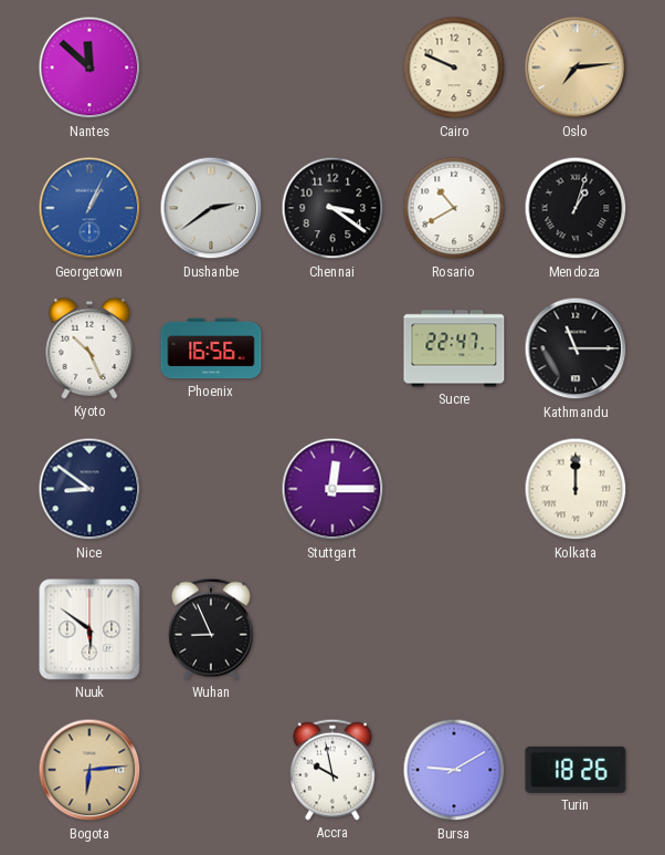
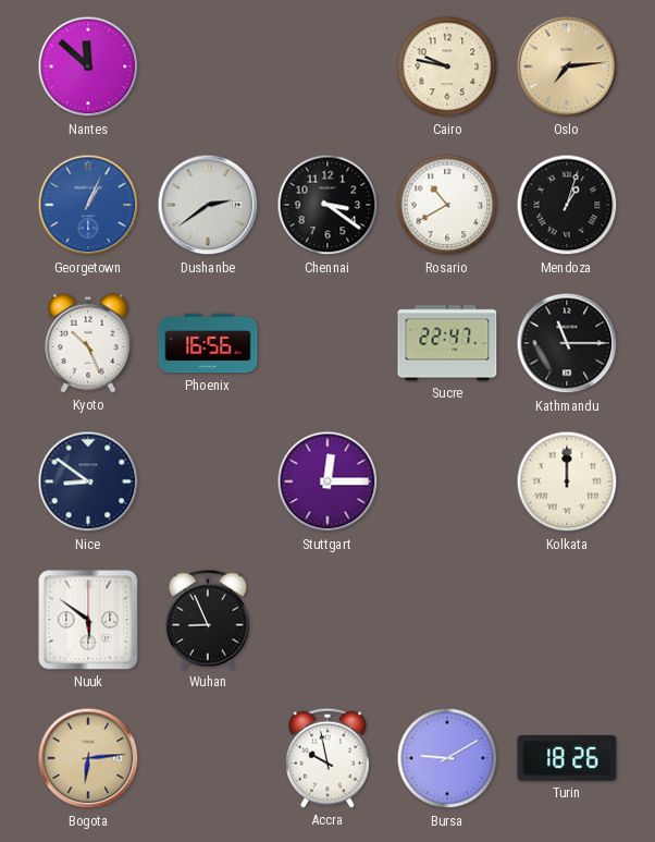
Cairo: 9:49 -> 9:47
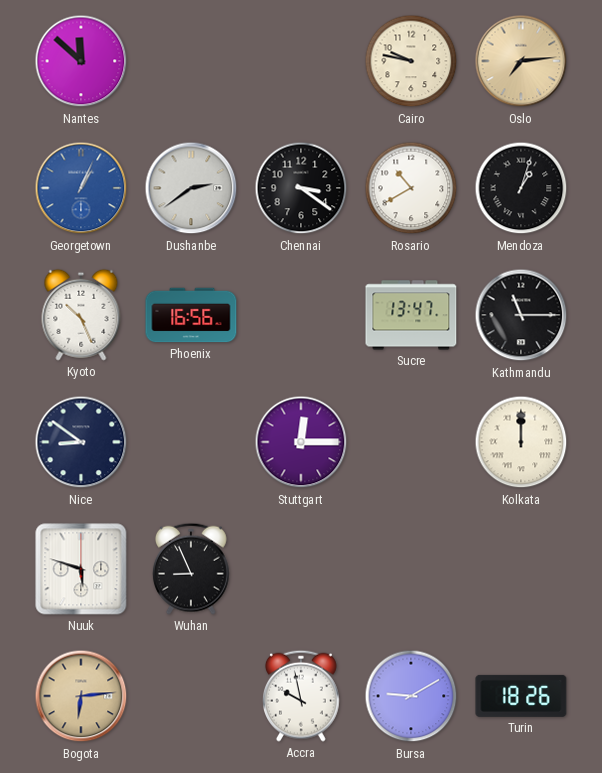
Sucre: 22:47 -> 13:47
Nuuk: 5:51 -> 5:48
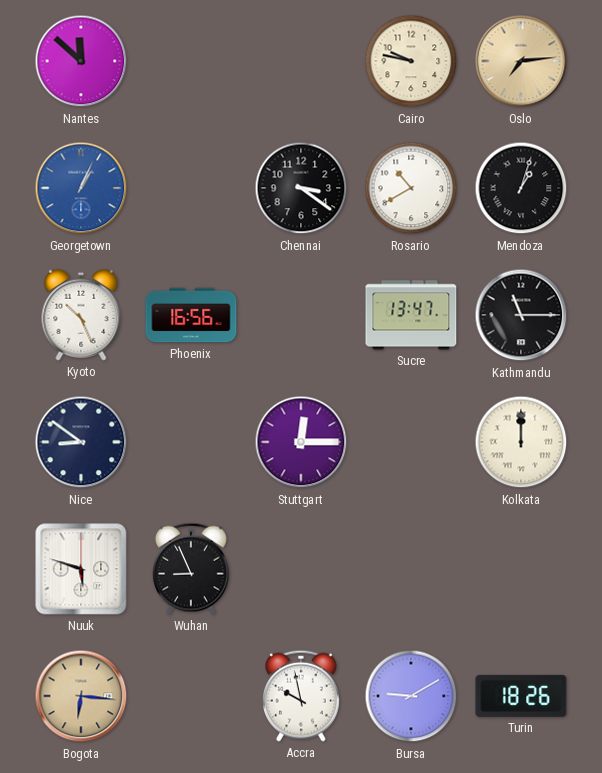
Dushanbe: 2:39 -> none
Bogota: 6:14 -> 6:16
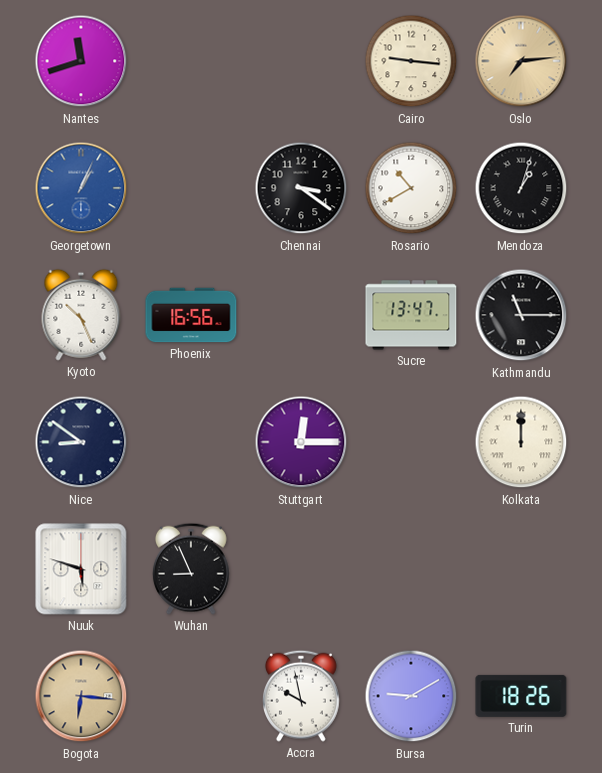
Nantes: 11:52 -> 11:42
Cairo: 9:47 -> 9:16
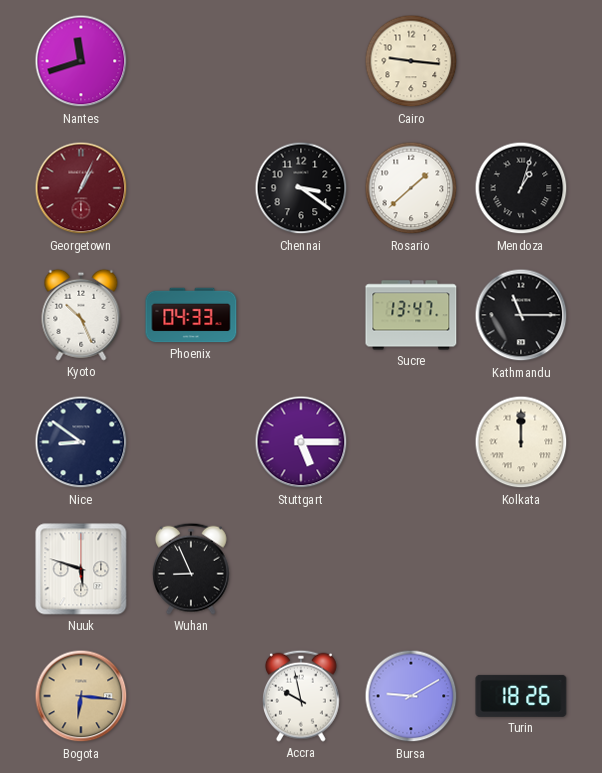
Oslo: 7:14 -> none
Georgetown dial: blue -> burgundy
Rosario: 10:40 -> 1:38
Phoenix: 16:56 -> 04:33
Stuttgart: 12:15 -> 5:15
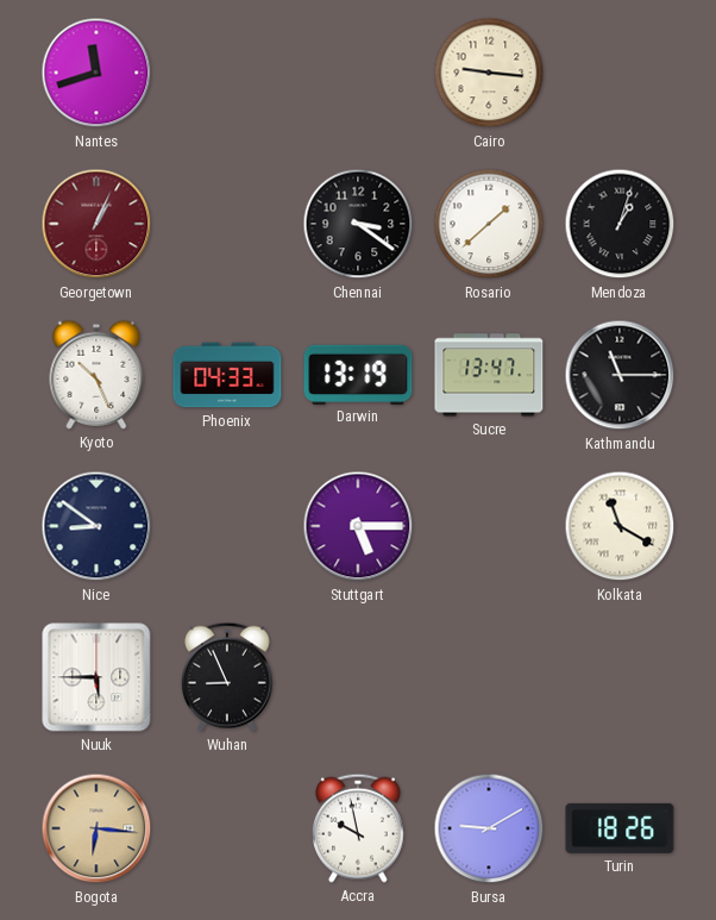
Darwin: none -> 13:19
Kolkata: 12:00 -> 11:20
Nuuk: 5:48 -> 5:45
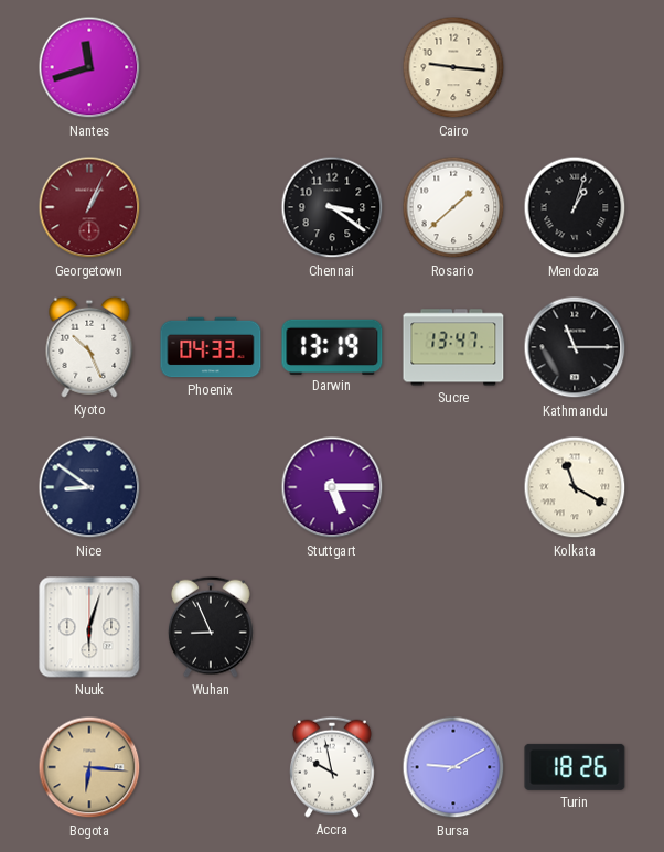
Nuuk: 5:45 -> 6:03
